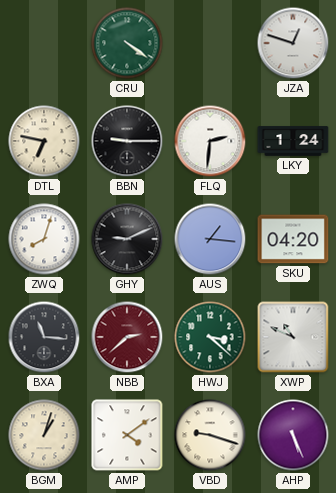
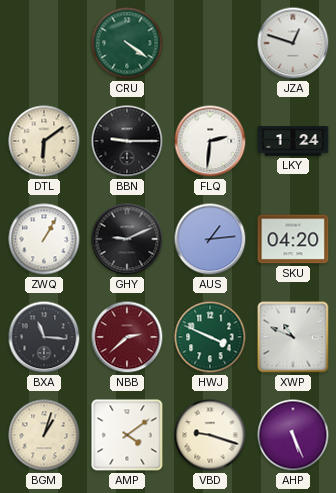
DTL: 6:47 -> 6:09
ZWQ: 8:03 -> 1:05
AUS: 1:16 -> 1:14
HWJ: 3:22 -> 3:49
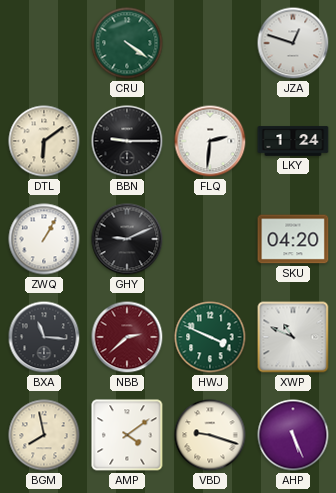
AUS: 1:14 -> none
BGM: 1:03 -> 7:58
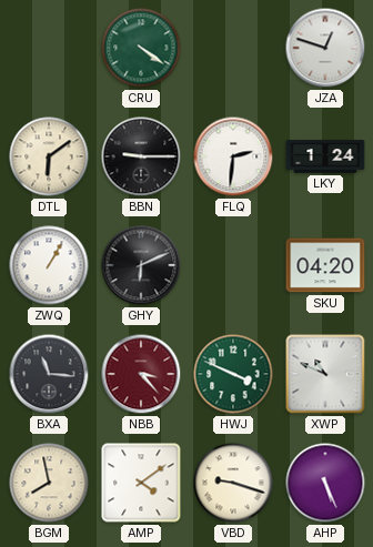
GHY: 9:11 -> 6:11
NBB: 2:38 -> 3:23
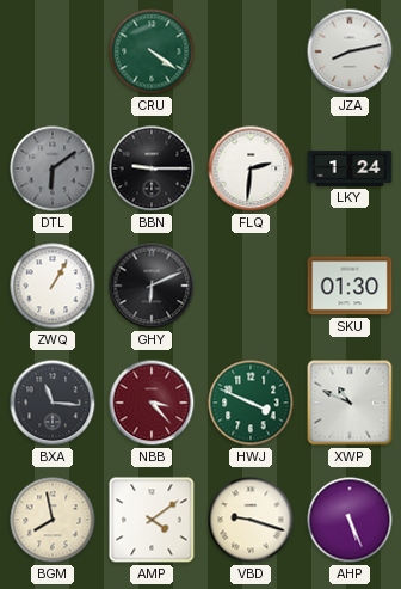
JZA: 12:48 -> 8:13
DTL dial: cream -> grey
SKU: 04:20 -> 01:30
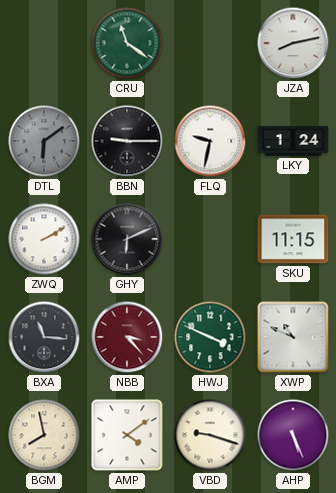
CRU: 4:21 -> 11:21
FLQ: 2:31 -> 9:32
ZWQ: 1:05 -> 2:10
SKU: 01:30 -> 11:15
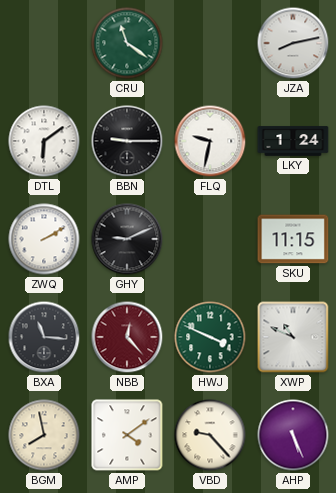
DTL dial: grey -> white
GHY: 6:11 -> 9:11
NBB: 3:23 -> 12:23
VBD: 9:18 -> 9:23
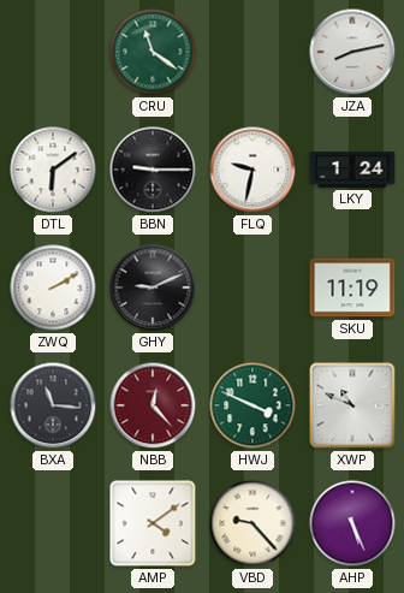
SKU: 11:15 -> 11:19
BGM: 7:58 -> none
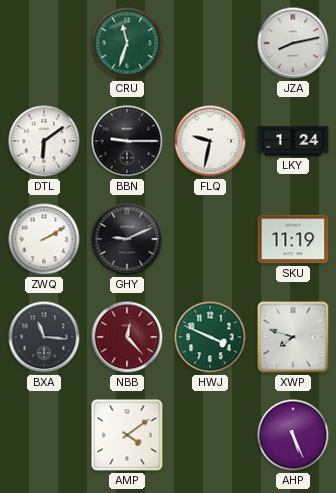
CRU: 11:21 -> 11:33
XWP: 10:49 -> 7:48
VBD: 9:23 -> none
